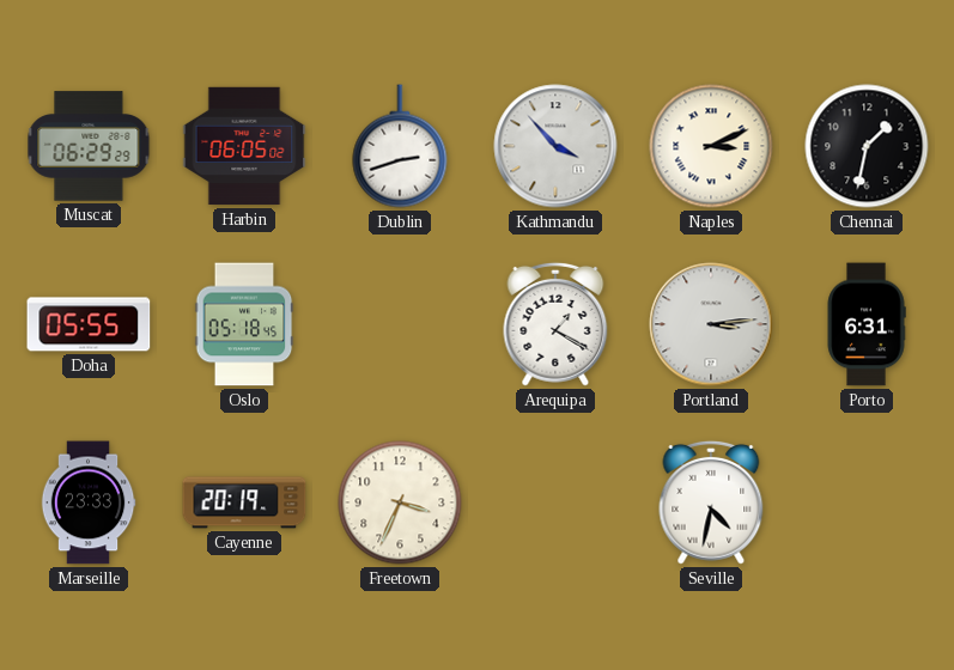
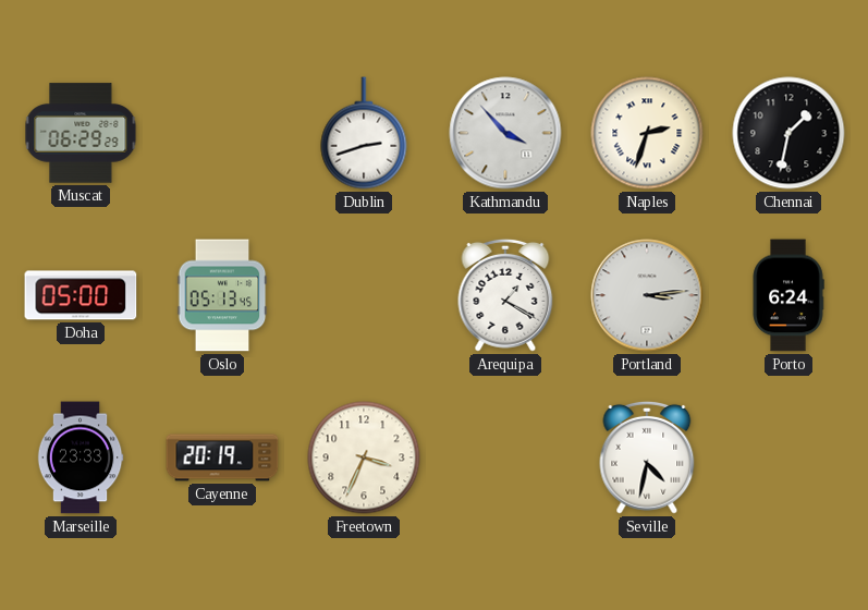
Harbin: 06:05 -> none
Naples: 3:11 -> 2:33
Doha: 05:55 -> 05:00
Oslo: 05:18 -> 05:13
Porto: 6:31 -> 6:24
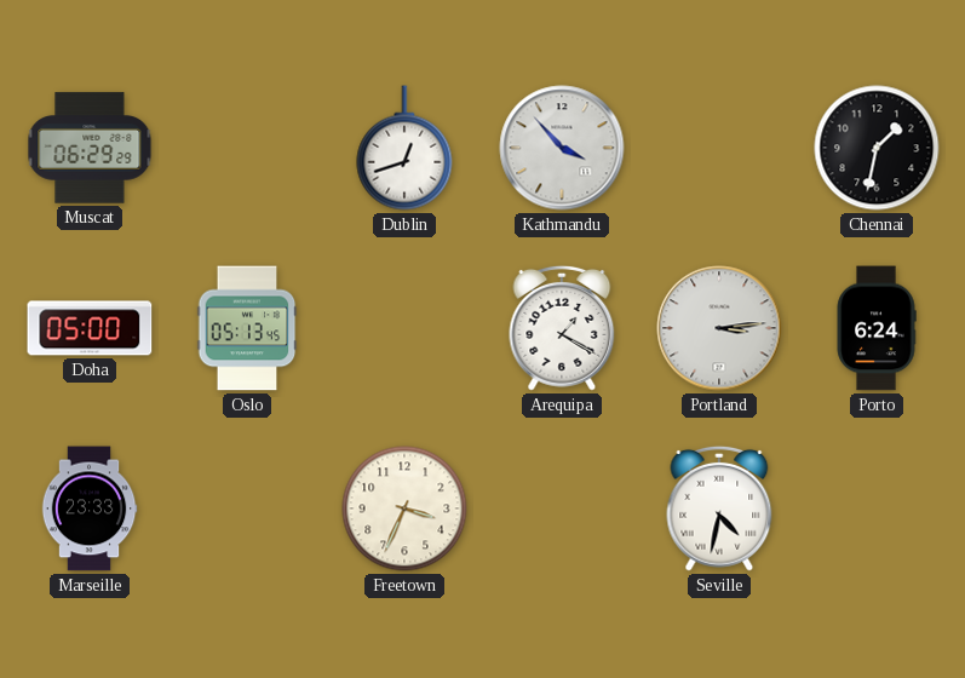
Dublin: 2:42 -> 12:42
Naples: 2:33 -> none
Cayenne: 20:19 -> none
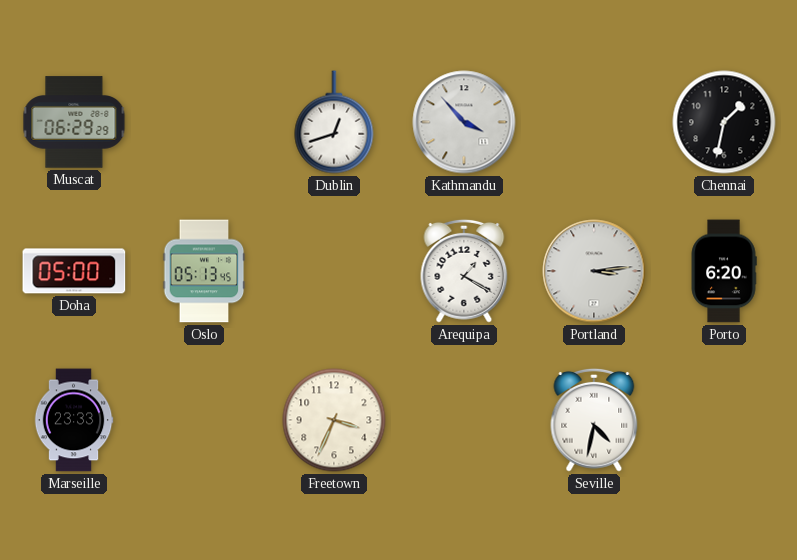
Porto: 6:24 -> 6:20
